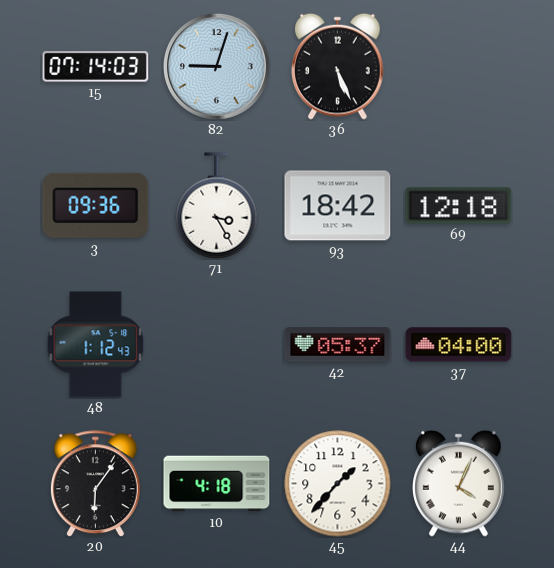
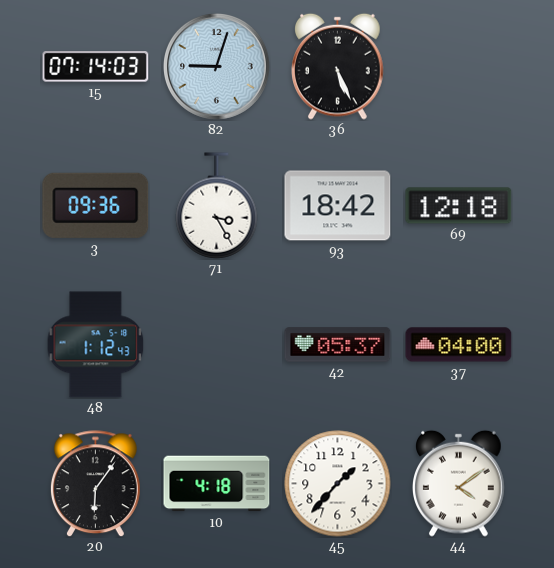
44: 4:04 -> 4:09
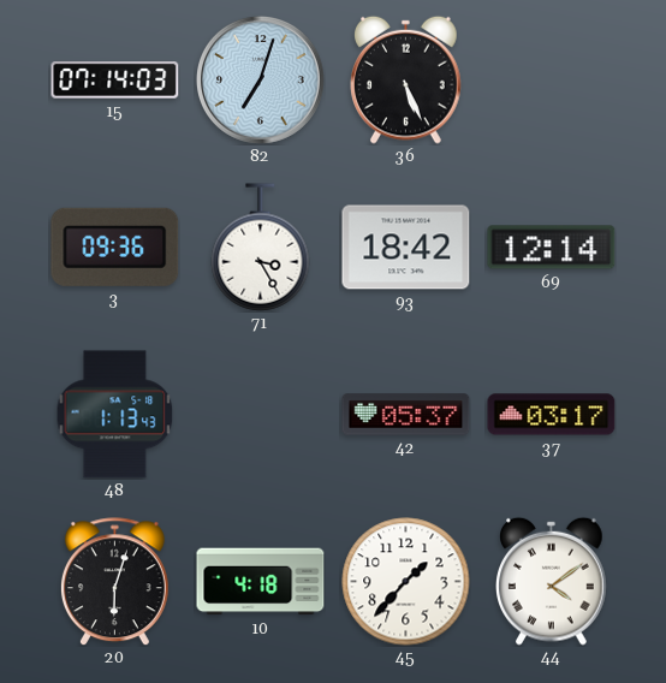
82: 9:03 -> 7:03
69: 12:18 -> 12:14
48: 1:12 -> 1:13
37: 04:00 -> 03:17
20: 6:06 -> 6:03
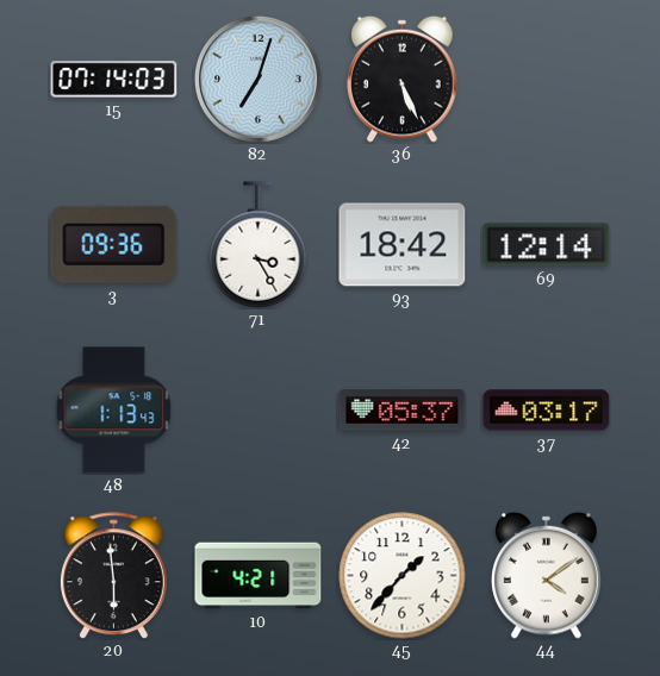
20: 6:03 -> 5:59
10: 4:18 -> 4:21
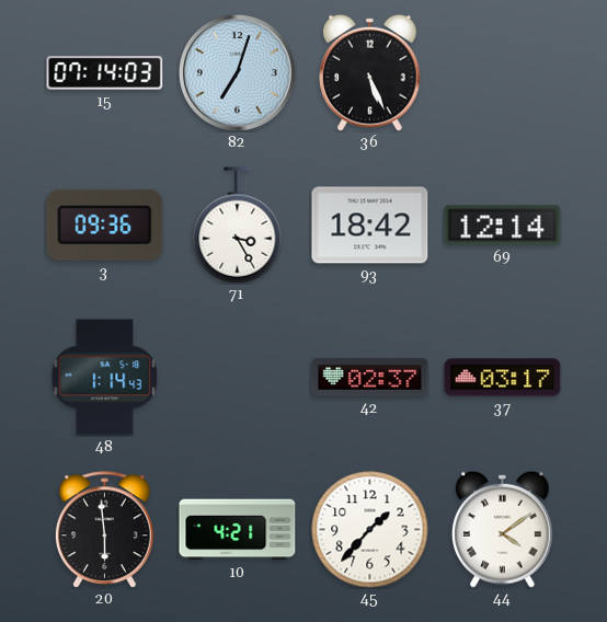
48: 1:13 -> 1:14
42: 05:37 -> 02:37
